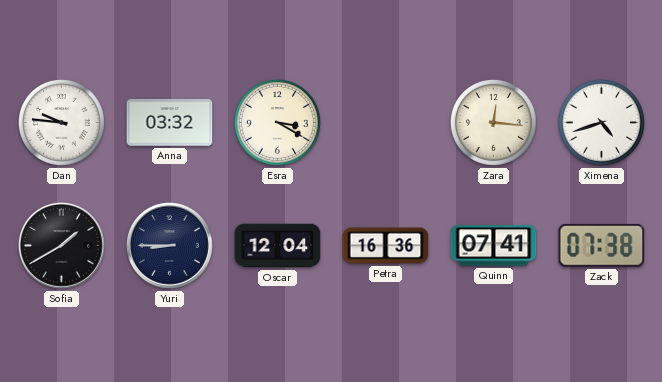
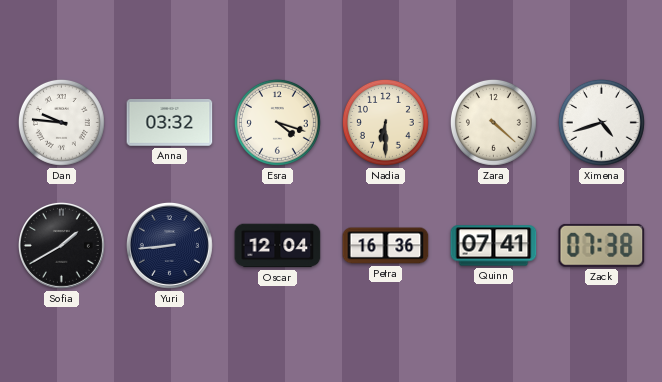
Esra: 3:20 -> 4:18
Nadia: none -> 6:30
Zara: 12:16 -> 4:22
Yuri: 8:45 -> 8:44
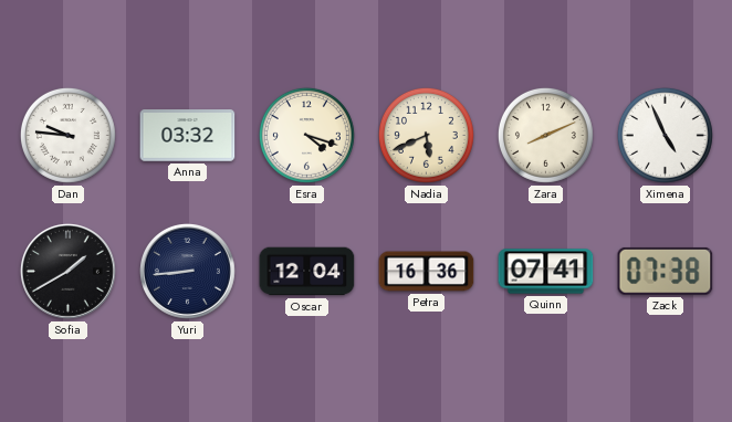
Nadia: 6:30 -> 5:41
Zara: 4:22 -> 8:11
Ximena: 4:42 -> 4:56
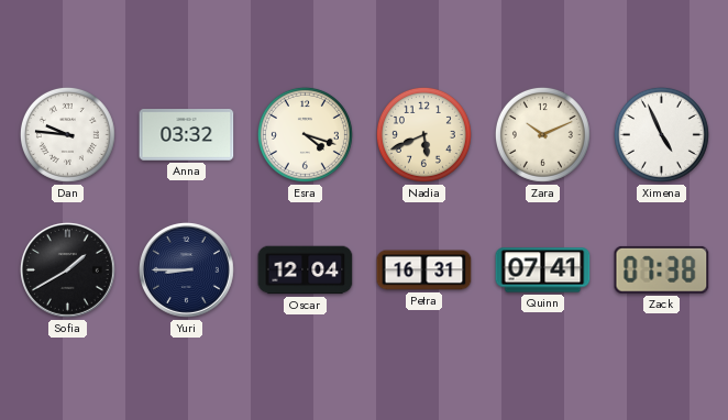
Zara: 8:11 -> 10:11
Yuri: 8:44 -> 8:45
Petra: 16:36 -> 16:31
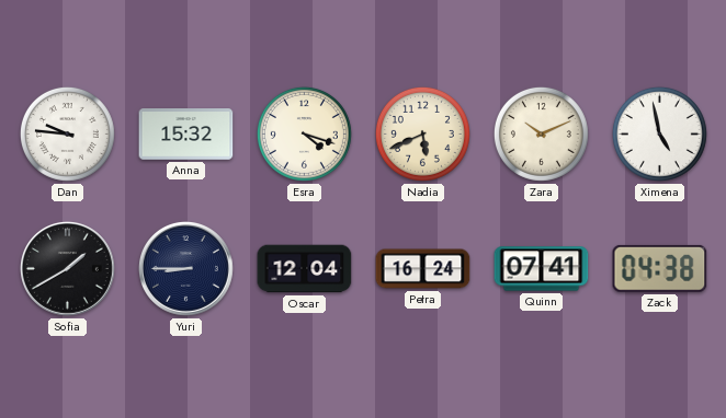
Anna: 03:32 -> 15:32
Ximena: 4:56 -> 4:58
Petra: 16:31 -> 16:24
Zack: 07:38 -> 04:38
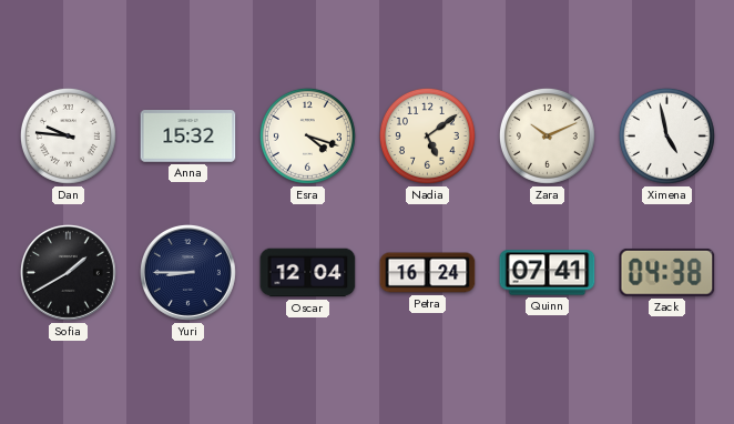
Nadia: 5:41 -> 5:09
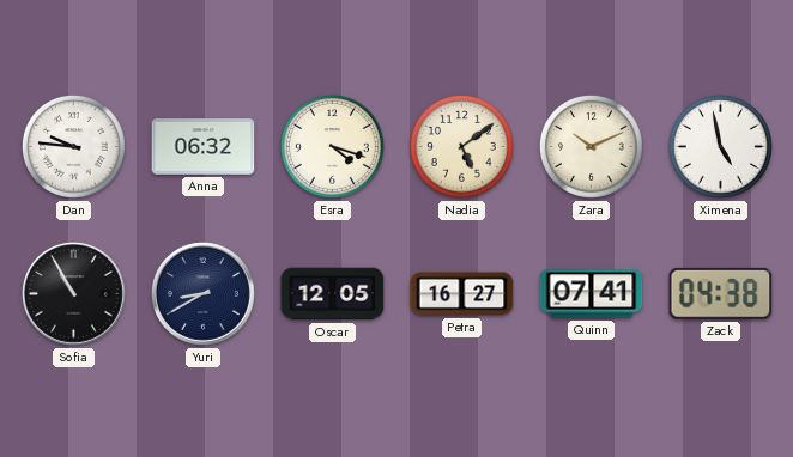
Anna: 15:32 -> 06:32
Sofia: 1:40 -> 10:55
Yuri: 8:45 -> 8:40
Oscar: 12:04 -> 12:05
Petra: 16:24 -> 16:27
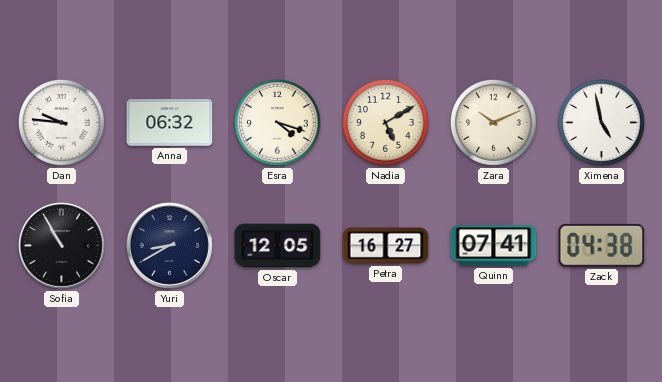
Nadia: 5:09 -> 5:10
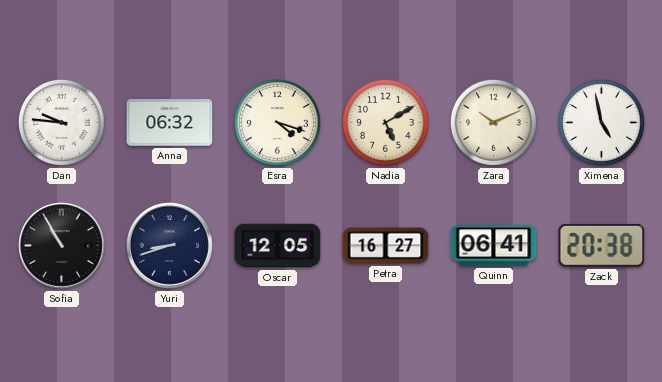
Yuri: 8:40 -> 8:42
Quinn: 07:41 -> 06:41
Zack: 04:38 -> 20:38
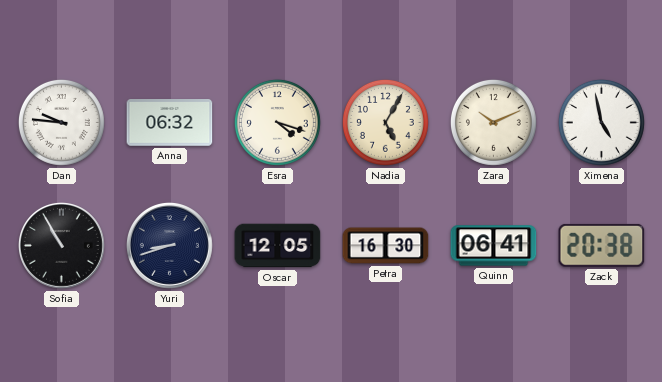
Nadia: 5:10 -> 5:05
Petra: 16:27 -> 16:30
